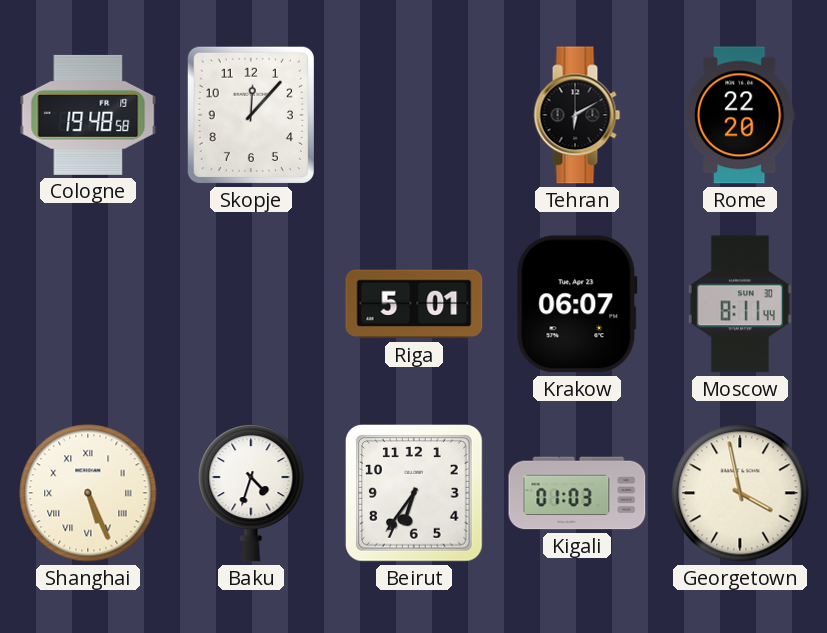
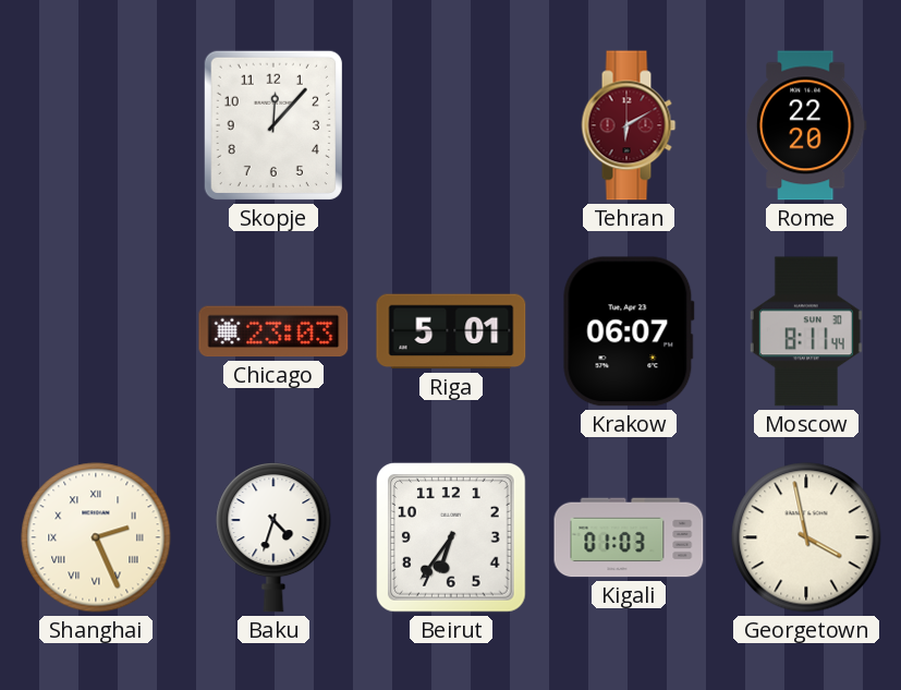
Cologne: 19:48 -> none
Tehran dial: black -> burgundy
Chicago: none -> 23:03
Shanghai: 5:26 -> 2:26
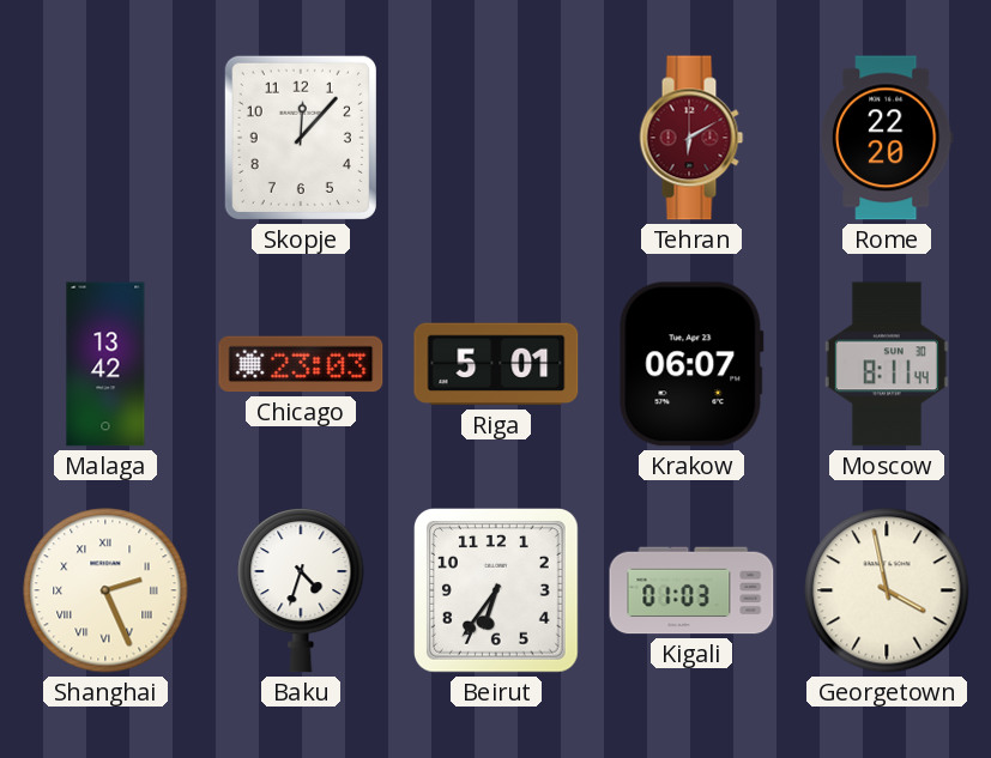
Malaga: none -> 13:42
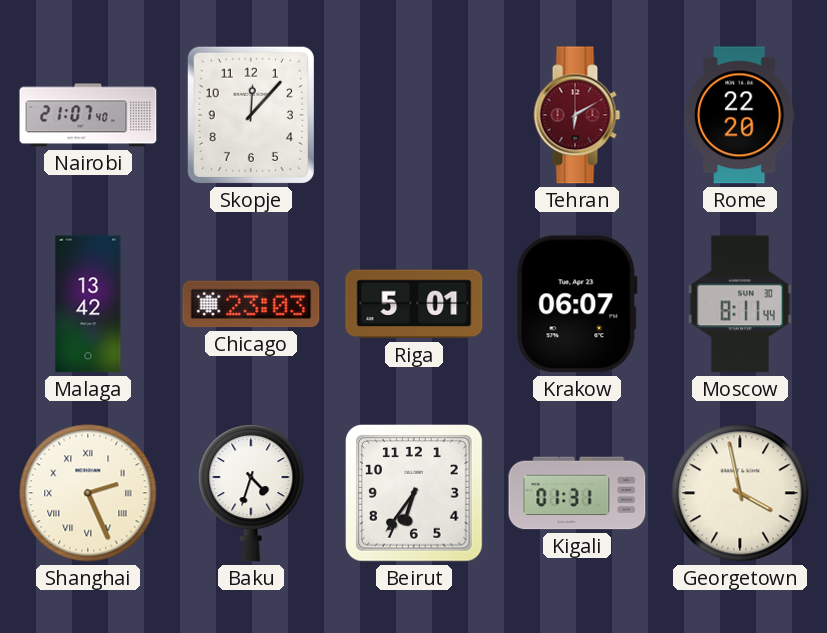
Nairobi: none -> 21:07
Kigali: 01:03 -> 01:31
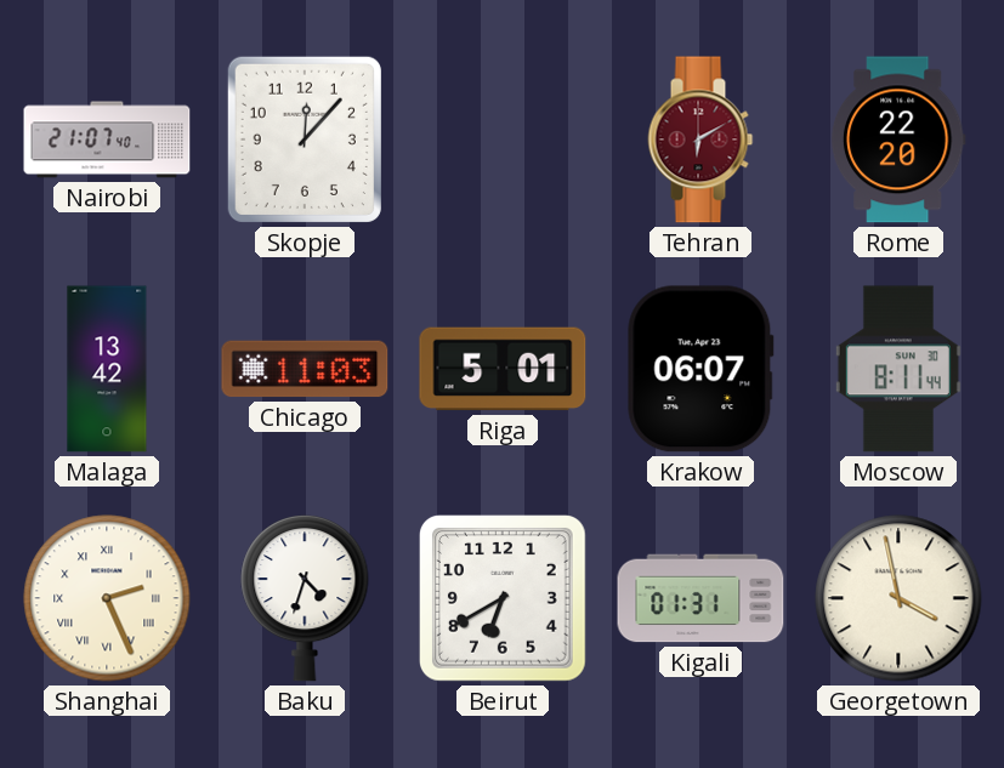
Chicago: 23:03 -> 11:03
Beirut: 6:36 -> 6:40
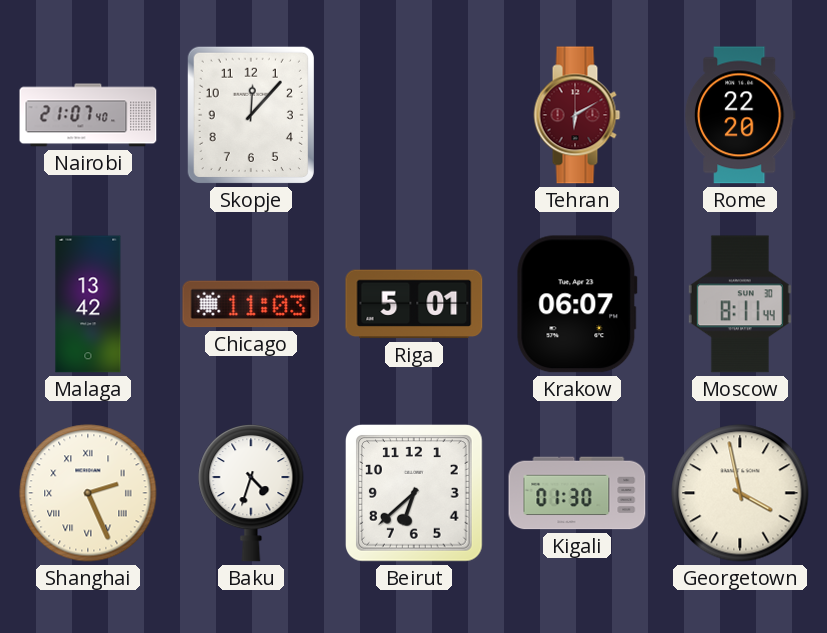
Beirut: 6:40 -> 6:38
Kigali: 01:31 -> 01:30
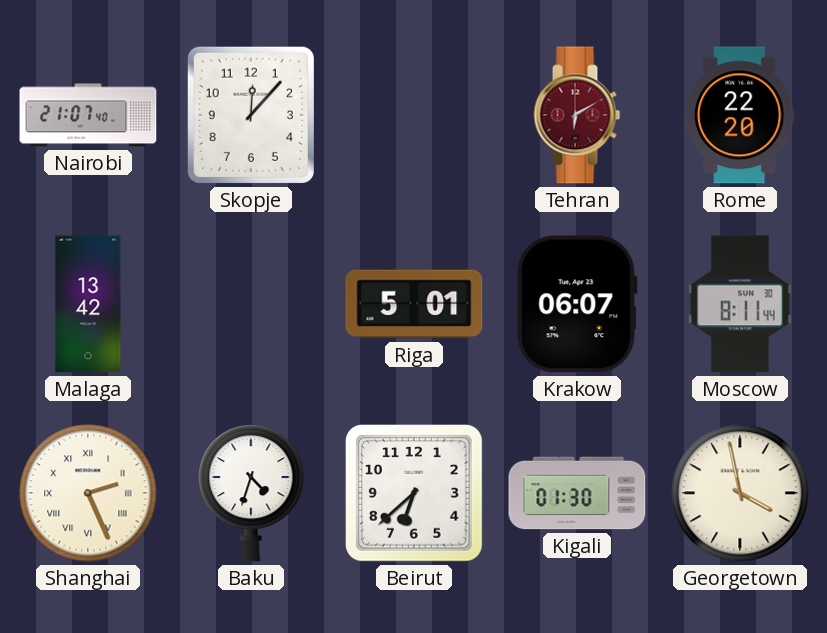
Chicago: 11:03 -> none
